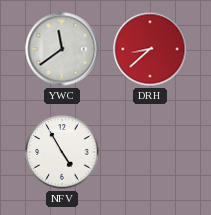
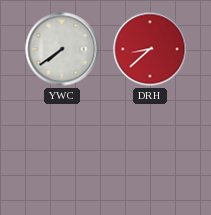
YWC: 11:39 -> 7:39
NFV: 4:55 -> none
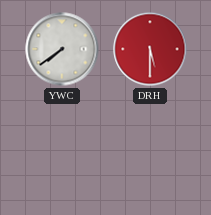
DRH: 8:38 -> 5:30
